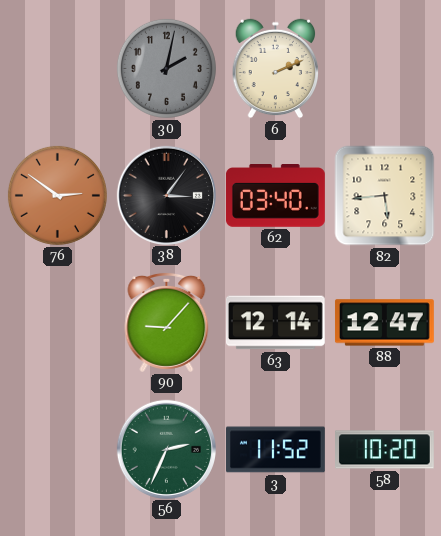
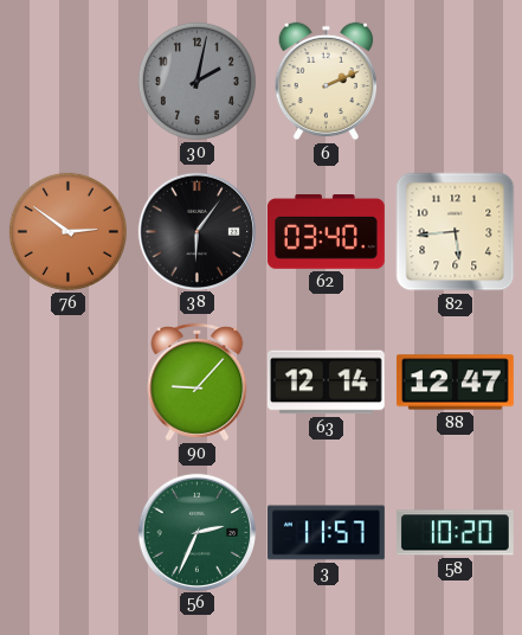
38: 3:06 -> 6:06
3: 11:52 -> 11:57
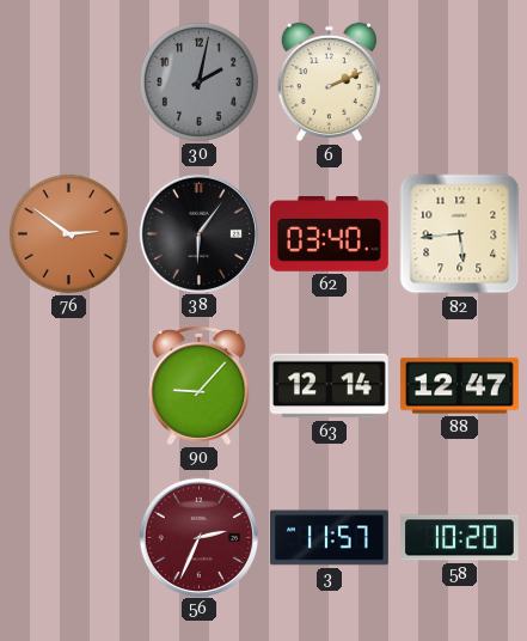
56 dial: green -> burgundy
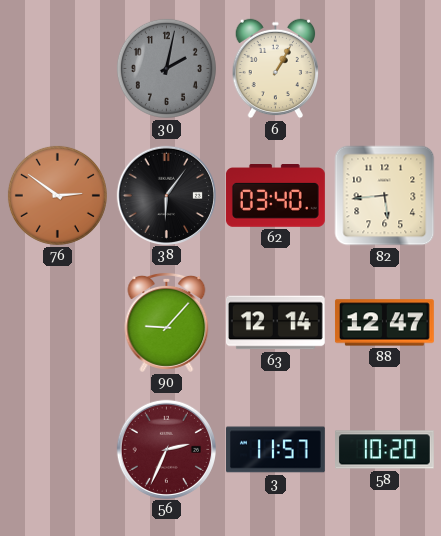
6: 2:11 -> 1:05
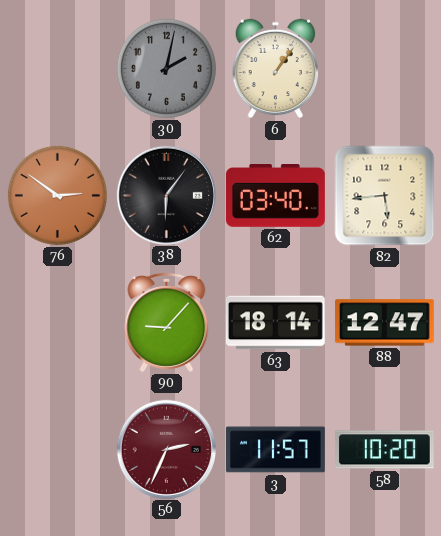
6: 1:05 -> 1:06
63: 12:14 -> 18:14
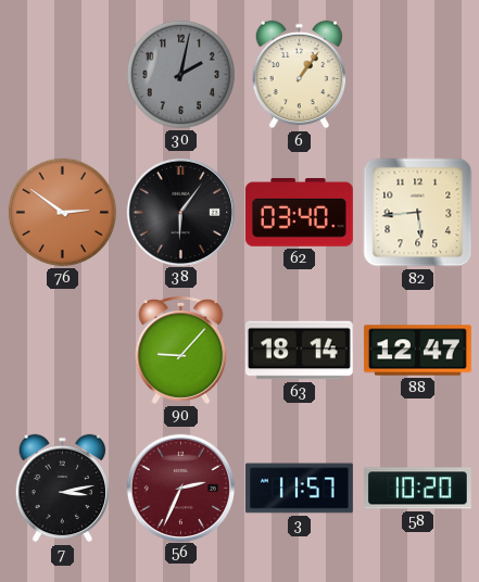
7: none -> 3:13
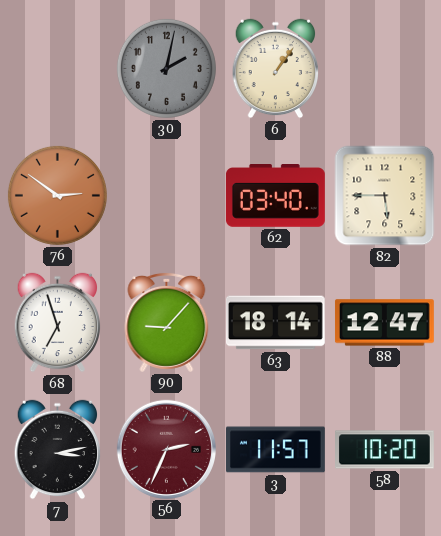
38: 6:06 -> none
82: 5:44 -> 5:45
68: none -> 6:57
